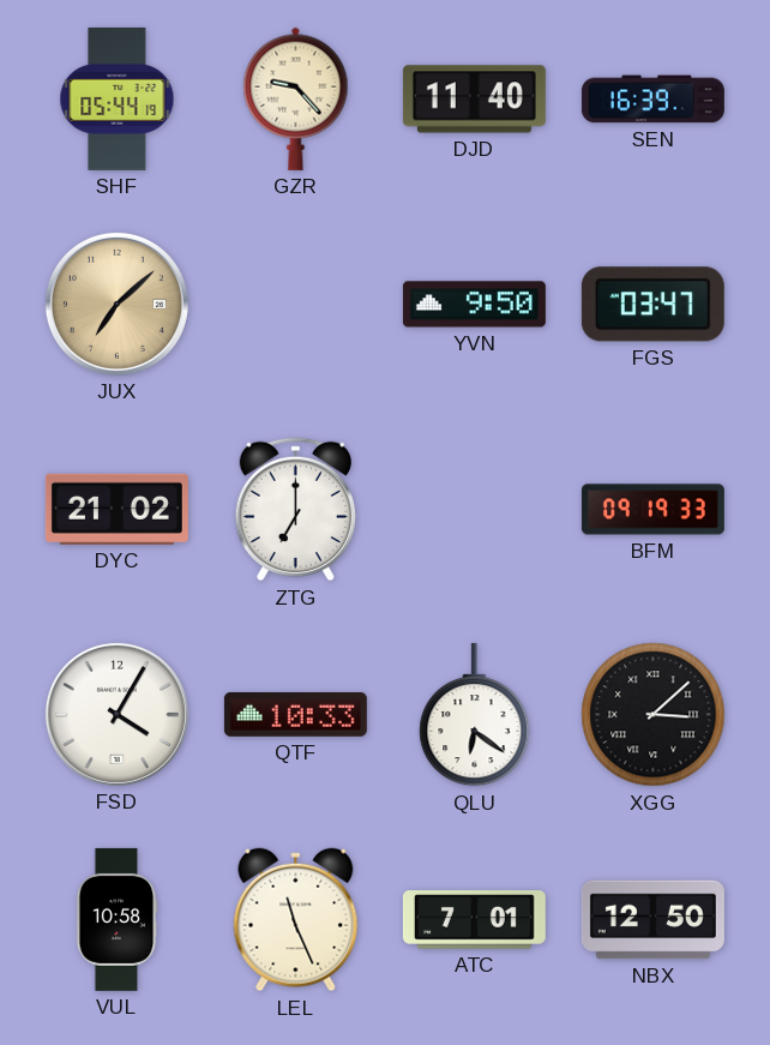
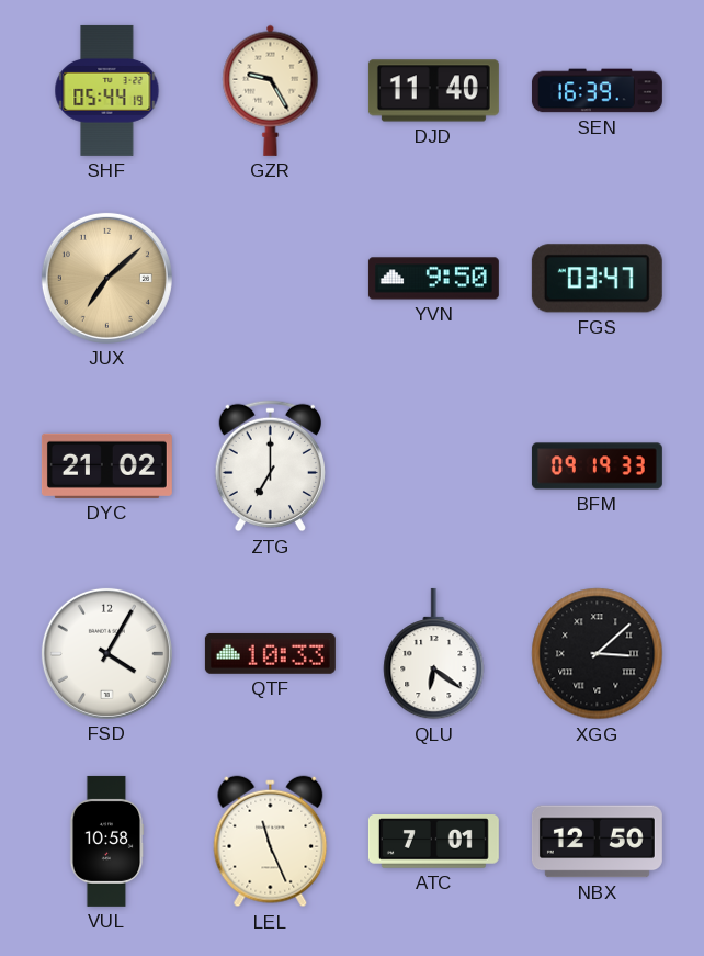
GZR: 9:23 -> 9:25
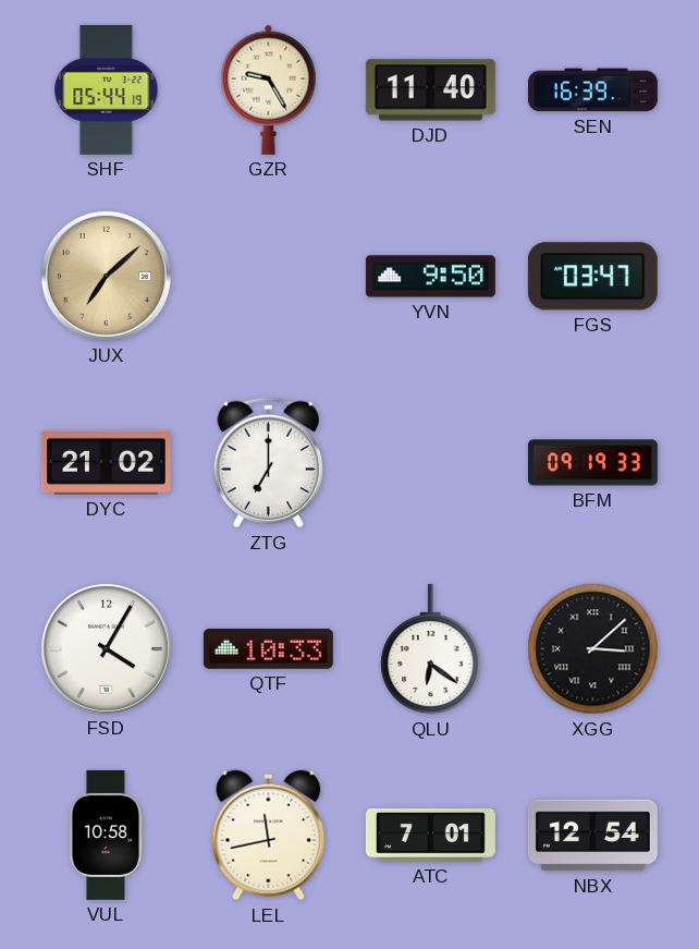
LEL: 11:26 -> 11:43
NBX: 12:50 -> 12:54
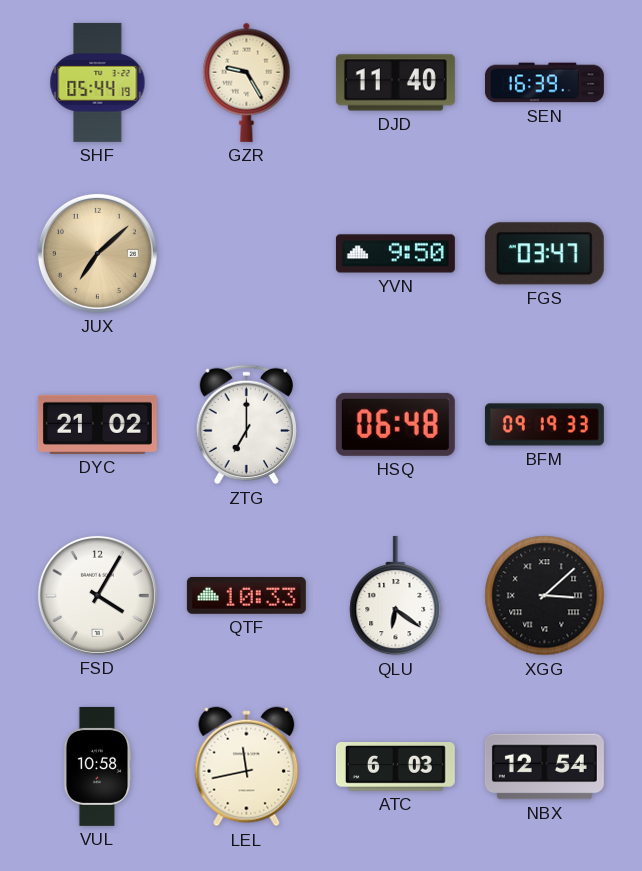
HSQ: none -> 06:48
ATC: 7:01 -> 6:03
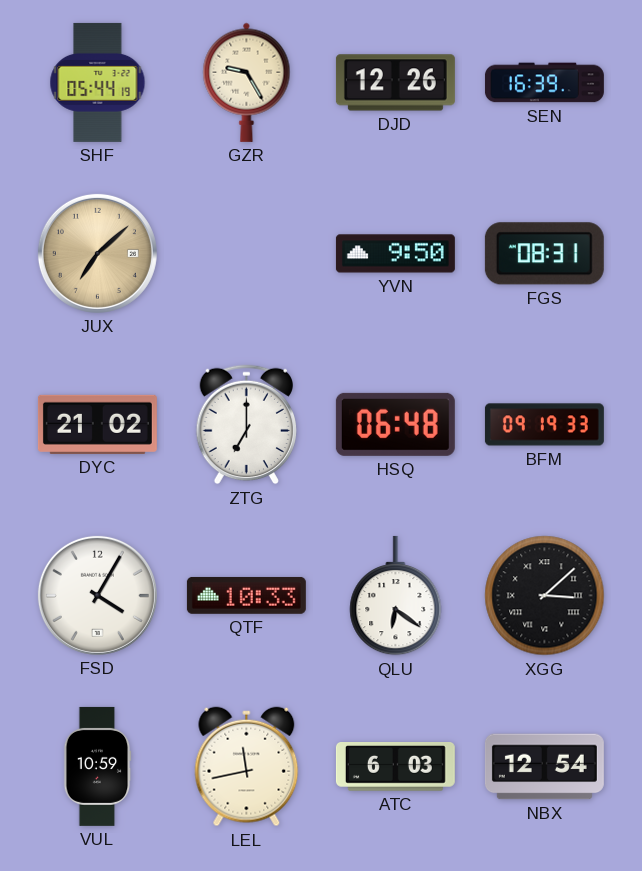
DJD: 11:40 -> 12:26
FGS: 03:47 -> 08:31
VUL: 10:58 -> 10:59
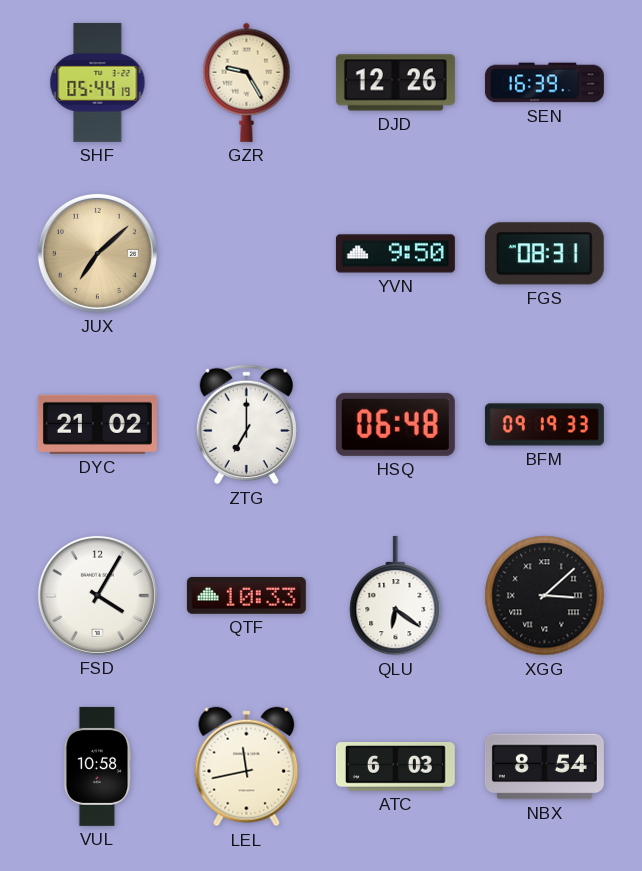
VUL: 10:59 -> 10:58
NBX: 12:54 -> 8:54
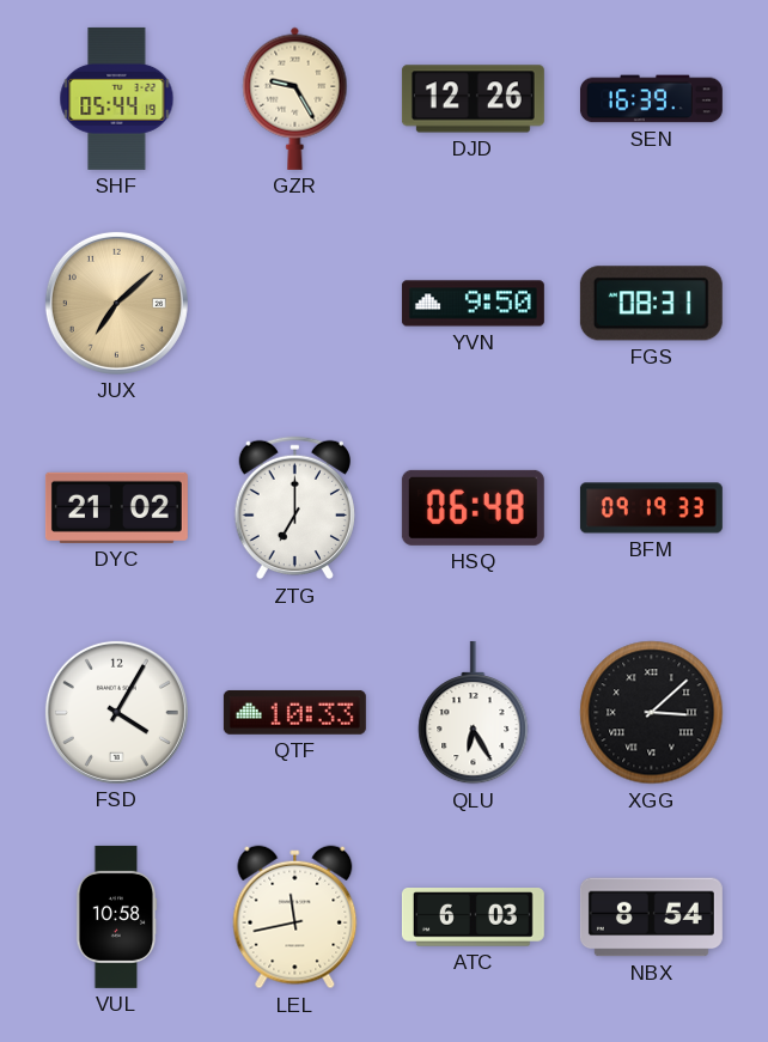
QLU: 6:21 -> 6:25
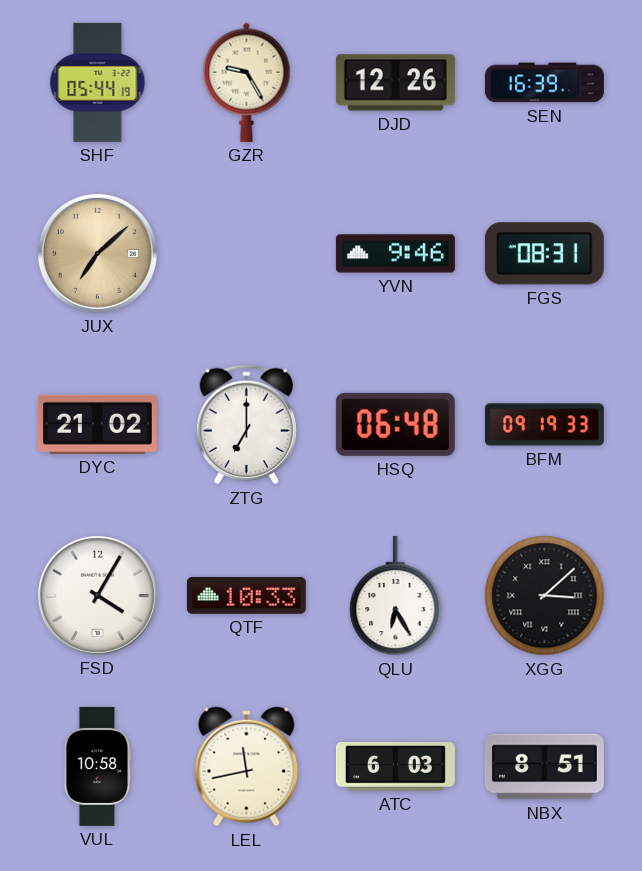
YVN: 9:50 -> 9:46
NBX: 8:54 -> 8:51
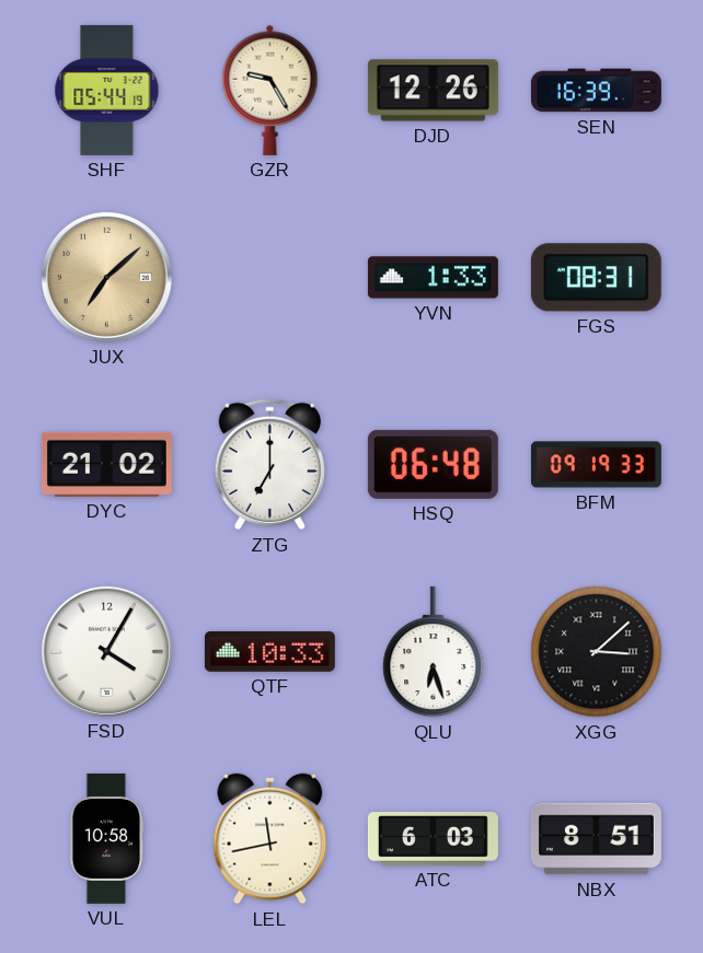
YVN: 9:46 -> 1:33
QLU: 6:25 -> 6:27
